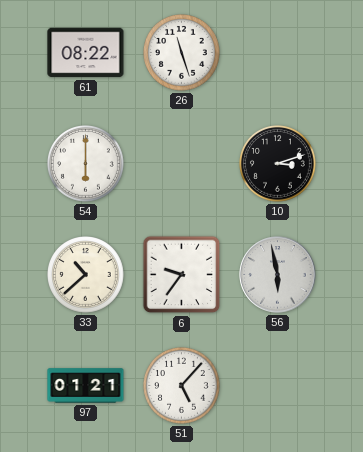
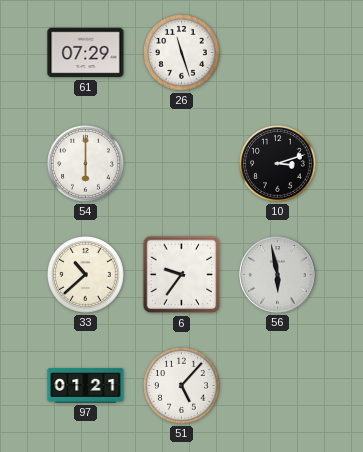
61: 08:22 -> 07:29
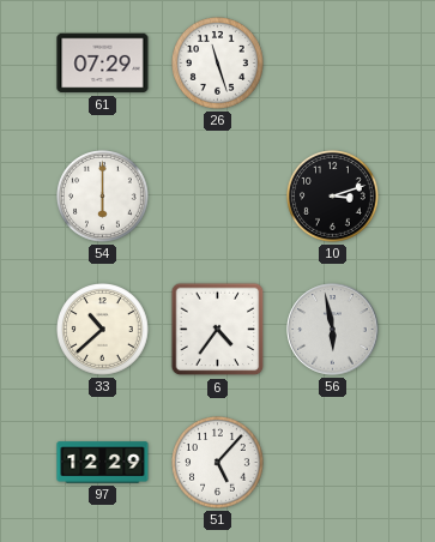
6: 9:36 -> 4:36
97: 01:21 -> 12:29
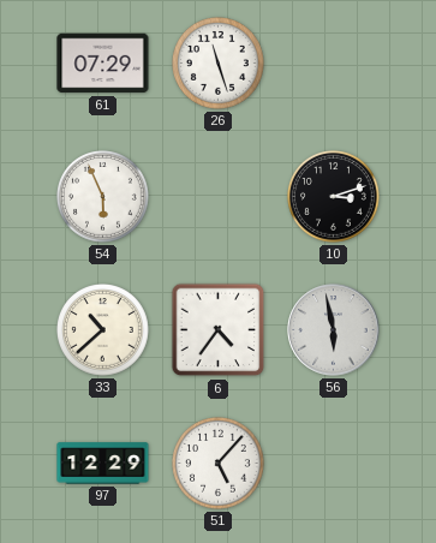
54: 6:00 -> 5:56
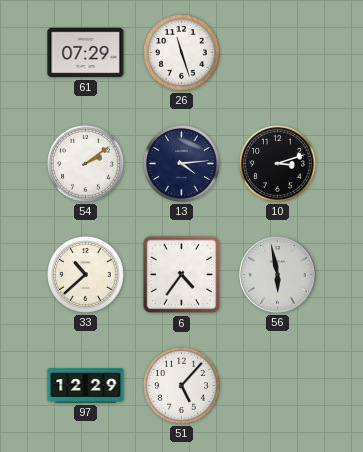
54: 5:56 -> 2:09
13: none -> 4:14
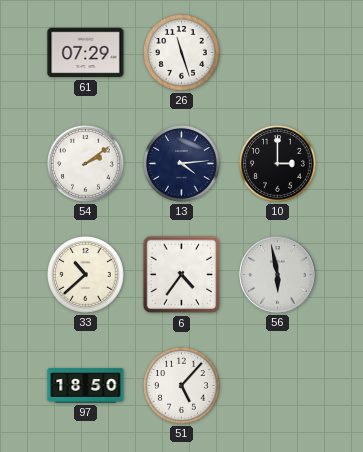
10: 3:12 -> 3:00
97: 12:29 -> 18:50
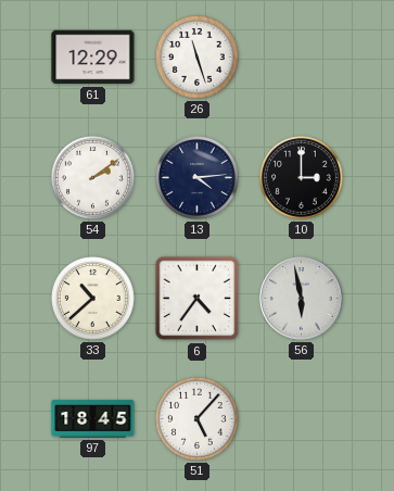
61: 07:29 -> 12:29
97: 18:50 -> 18:45
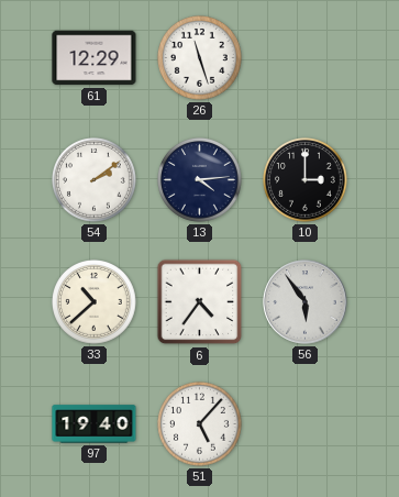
56: 5:58 -> 5:54
97: 18:45 -> 19:40
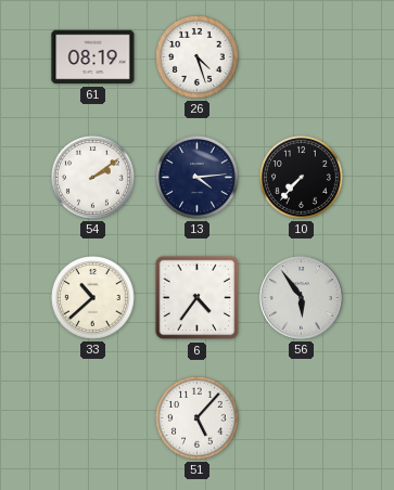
61: 12:29 -> 08:19
26: 11:27 -> 4:27
10: 3:00 -> 7:37
97: 19:40 -> none
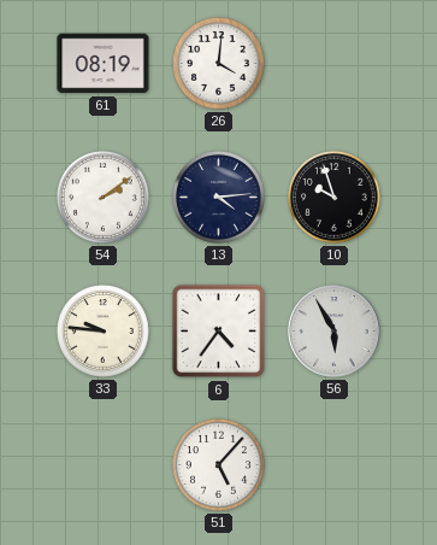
26: 4:27 -> 4:01
10: 7:37 -> 9:57
33: 10:38 -> 9:46
56: 5:54 -> 5:55
